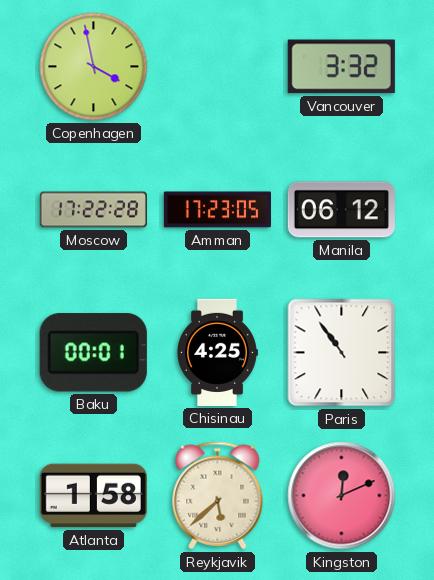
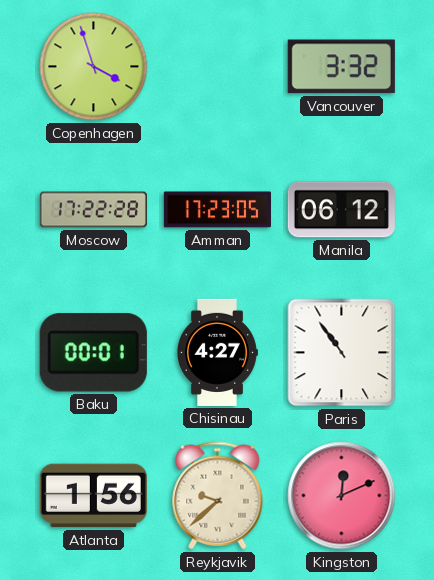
Copenhagen: 3:58 -> 3:57
Chisinau: 4:25 -> 4:27
Atlanta: 1:58 -> 1:56
Reykjavik: 5:38 -> 9:38
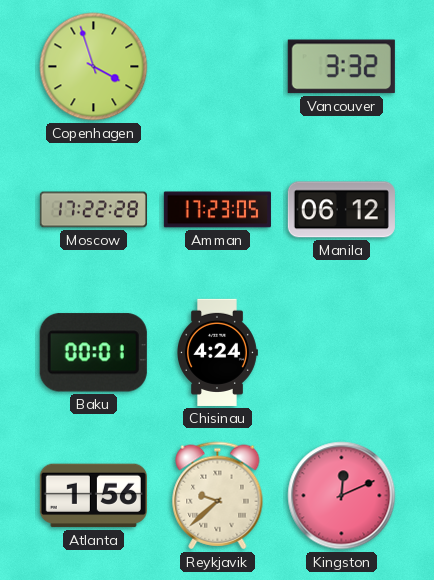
Chisinau: 4:27 -> 4:24
Paris: 10:54 -> none
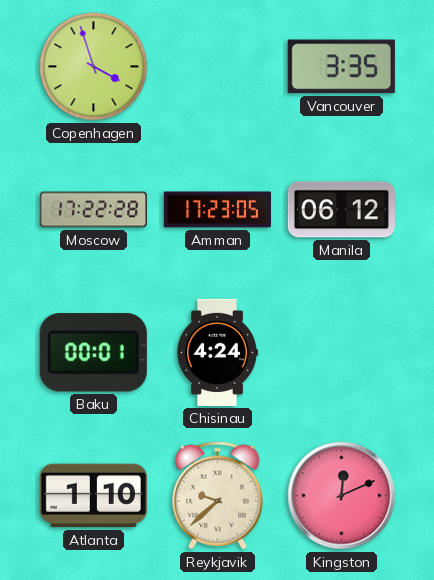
Vancouver: 3:32 -> 3:35
Atlanta: 1:56 -> 1:10
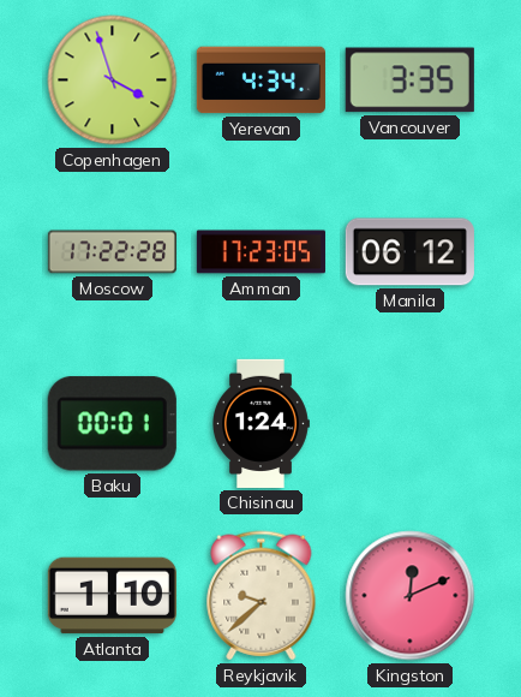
Yerevan: none -> 4:34
Chisinau: 4:24 -> 1:24
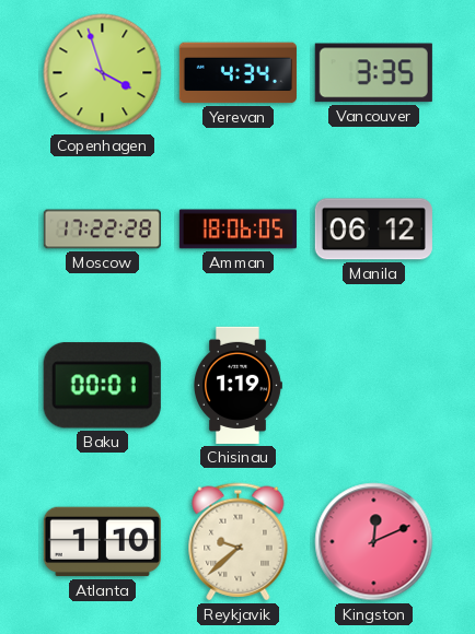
Amman: 17:23 -> 18:06
Chisinau: 1:24 -> 1:19
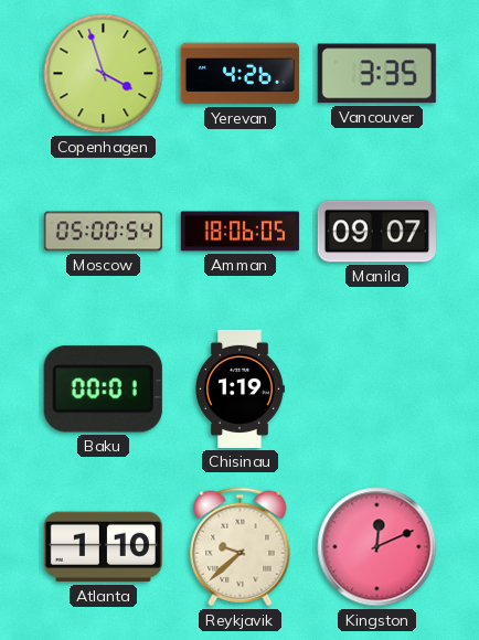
Yerevan: 4:34 -> 4:26
Moscow: 17:22 -> 05:00
Manila: 06:12 -> 09:07
